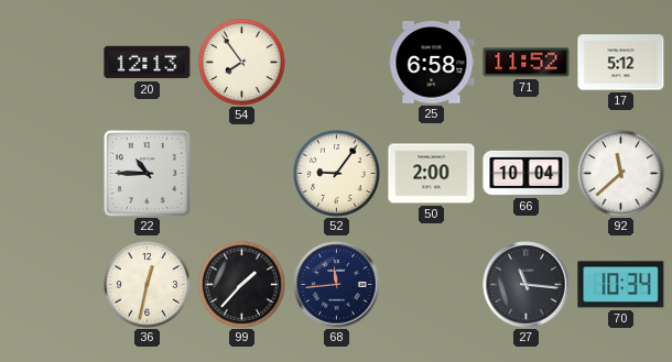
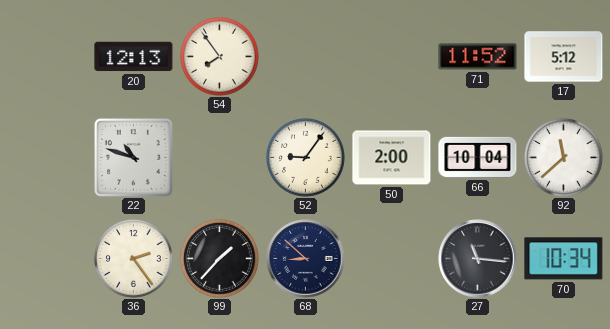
25: 6:58 -> none
22: 10:45 -> 10:48
36: 12:32 -> 2:24
68: 11:44 -> 8:52
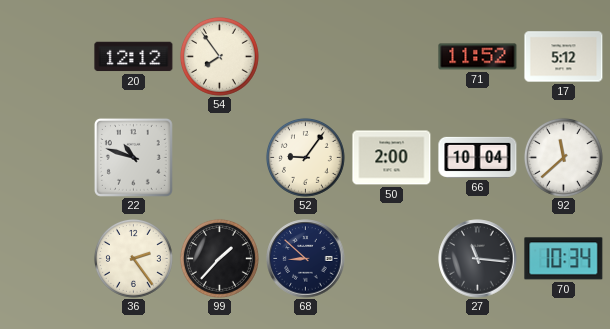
20: 12:13 -> 12:12
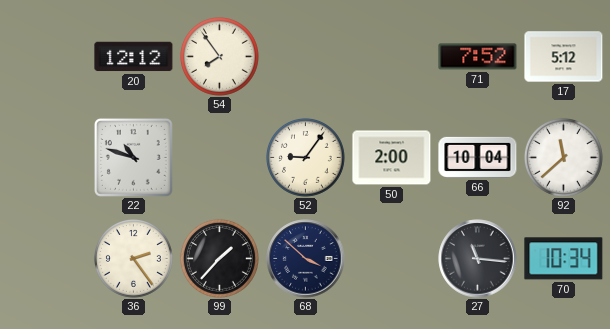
71: 11:52 -> 7:52
68: 8:52 -> 3:52
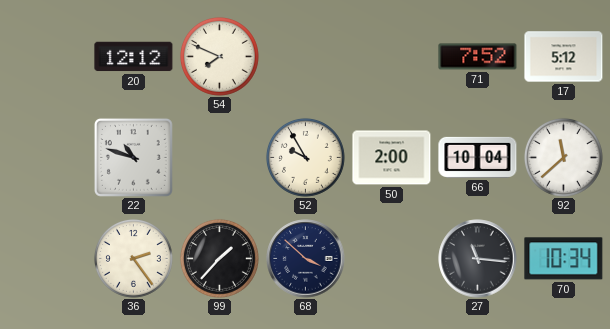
54: 7:54 -> 7:49
52: 9:06 -> 9:55
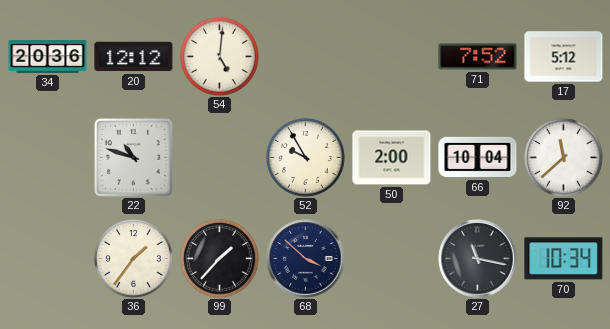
34: none -> 20:36
54: 7:49 -> 5:01
36: 2:24 -> 1:36
27: 11:16 -> 11:17
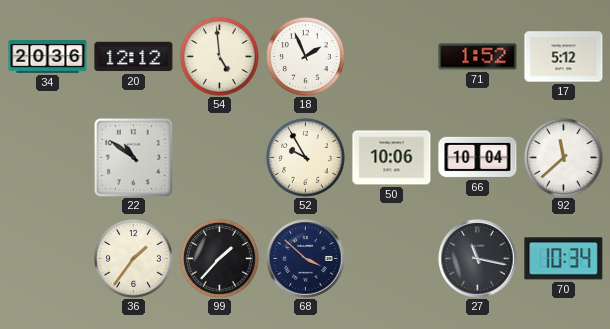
54: 5:01 -> 4:59
18: none -> 1:56
71: 7:52 -> 1:52
22: 10:48 -> 10:51
50: 2:00 -> 10:06
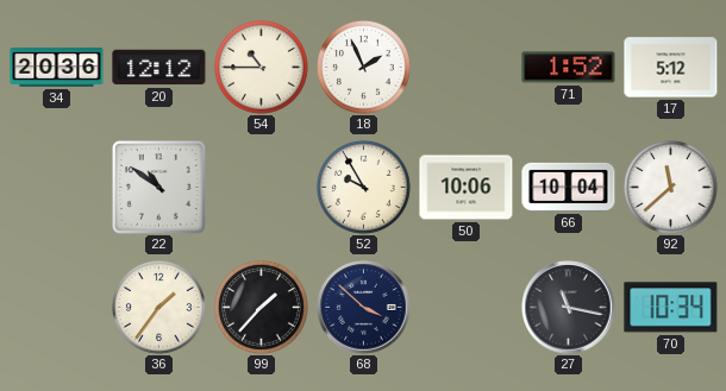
54: 4:59 -> 10:45
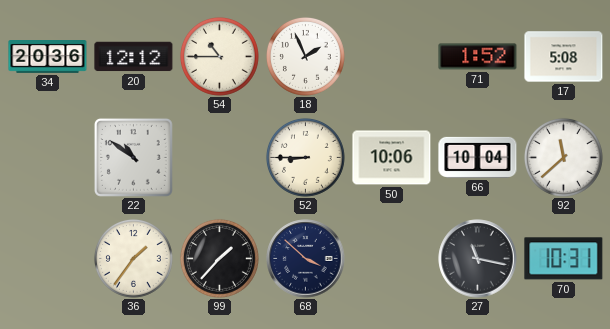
17: 5:12 -> 5:08
52: 9:55 -> 8:45
70: 10:34 -> 10:31
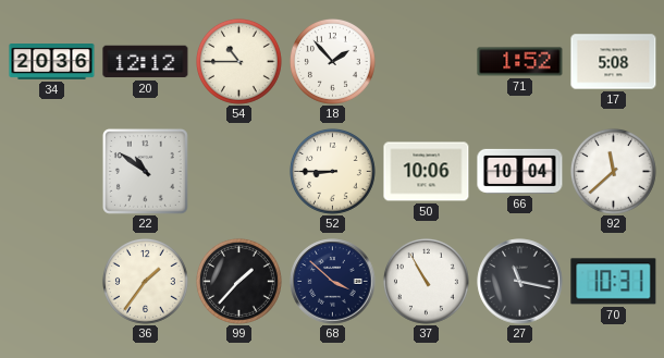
18: 1:56 -> 1:53
37: none -> 10:55
